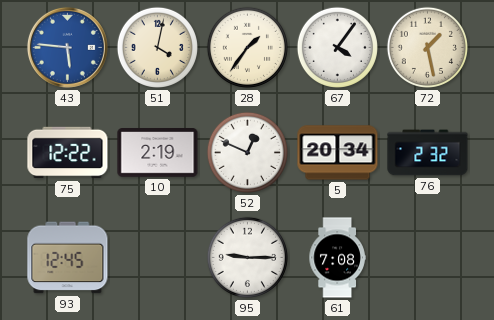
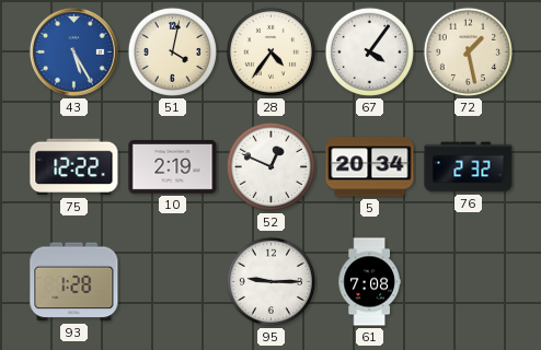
43: 5:46 -> 5:25
28: 1:36 -> 4:36
93: 12:45 -> 1:28
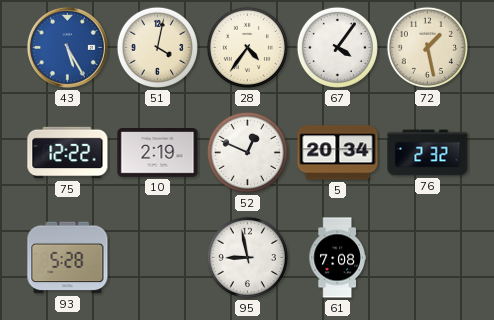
93: 1:28 -> 5:28
95: 9:15 -> 8:58
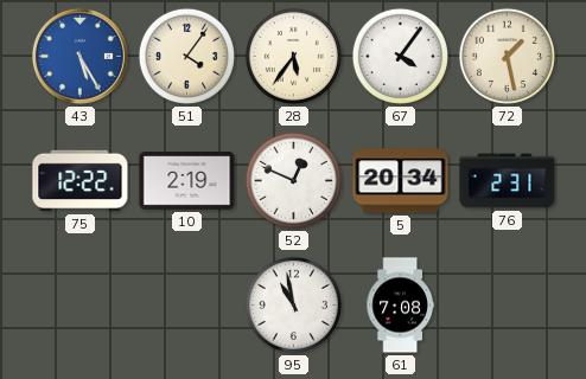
51: 4:02 -> 4:06
28: 4:36 -> 5:36
76: 2:32 -> 2:31
93: 5:28 -> none
95: 8:58 -> 10:58
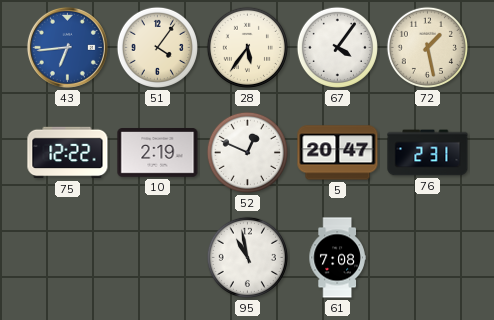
43: 5:25 -> 6:44
5: 20:34 -> 20:47
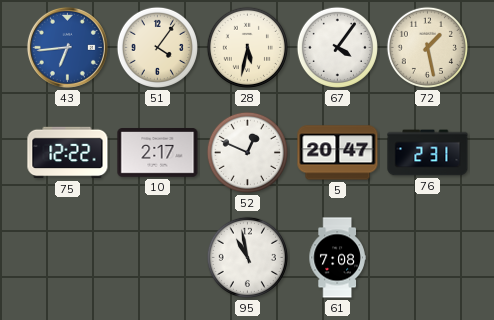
28: 5:36 -> 5:32
10: 2:19 -> 2:17
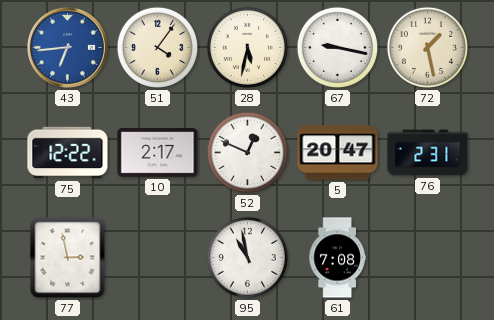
67: 4:06 -> 9:17
77: none -> 2:58
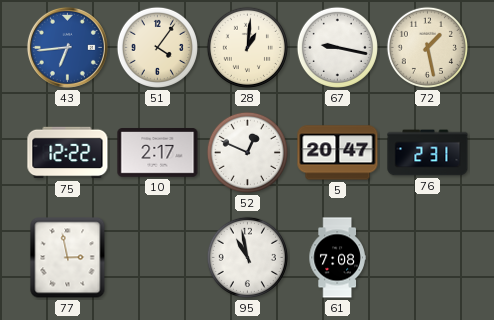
28: 5:32 -> 1:01
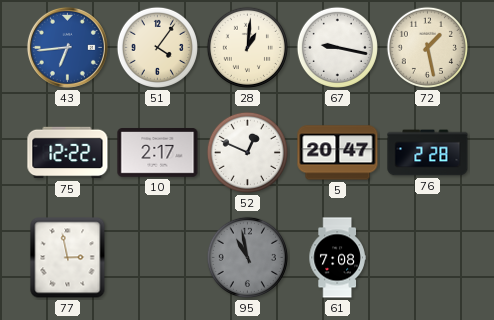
76: 2:31 -> 2:28
95 dial: white -> grey
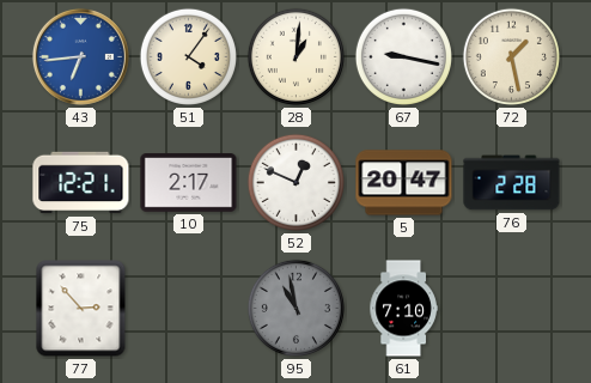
75: 12:22 -> 12:21
77: 2:58 -> 2:53
61: 7:08 -> 7:10
